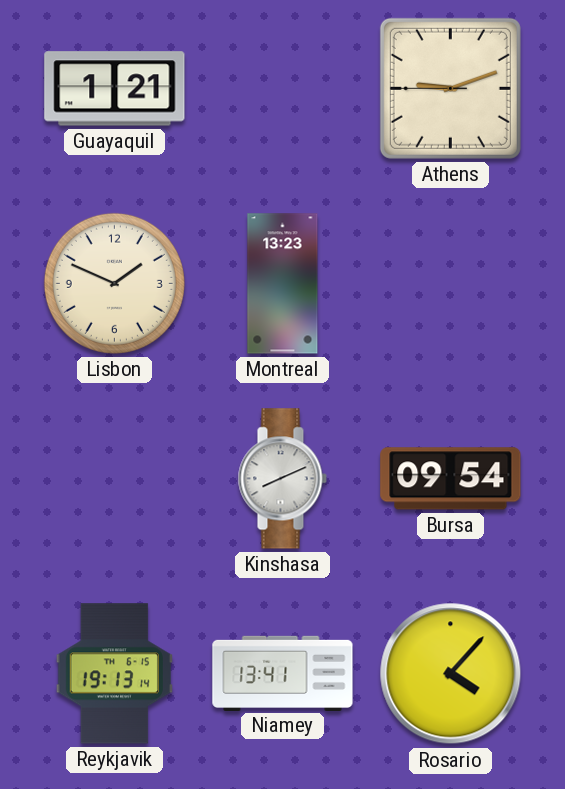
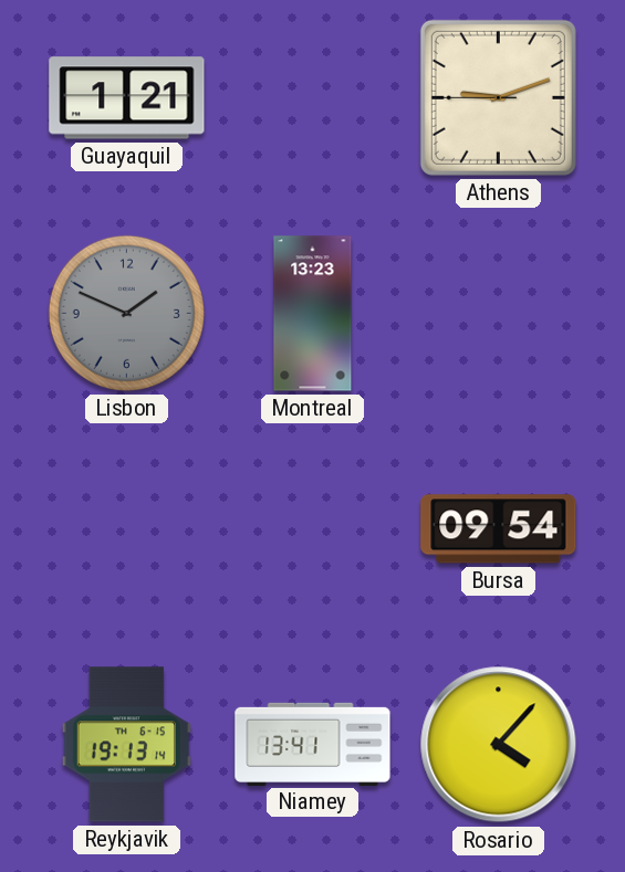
Lisbon dial: cream -> grey
Kinshasa: 8:11 -> none
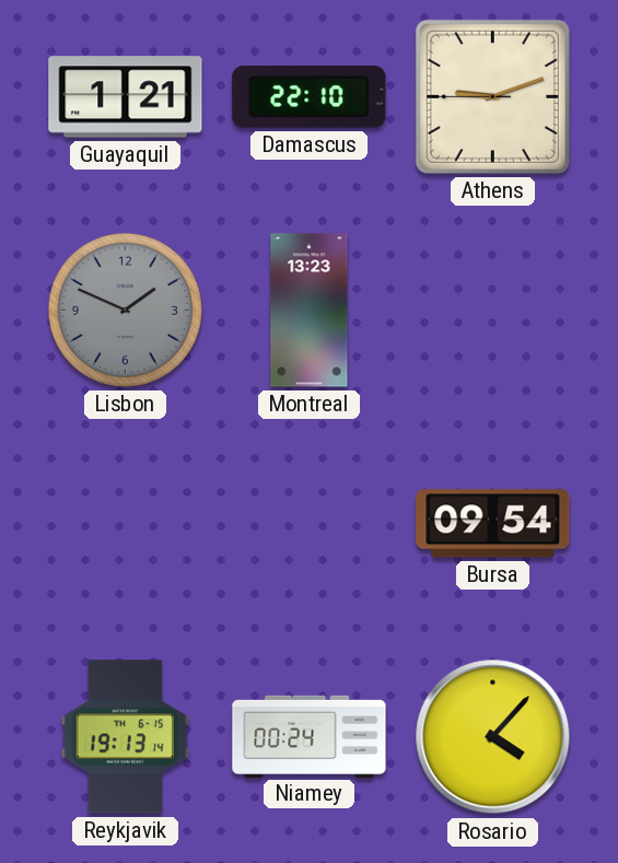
Damascus: none -> 22:10
Niamey: 13:41 -> 00:24
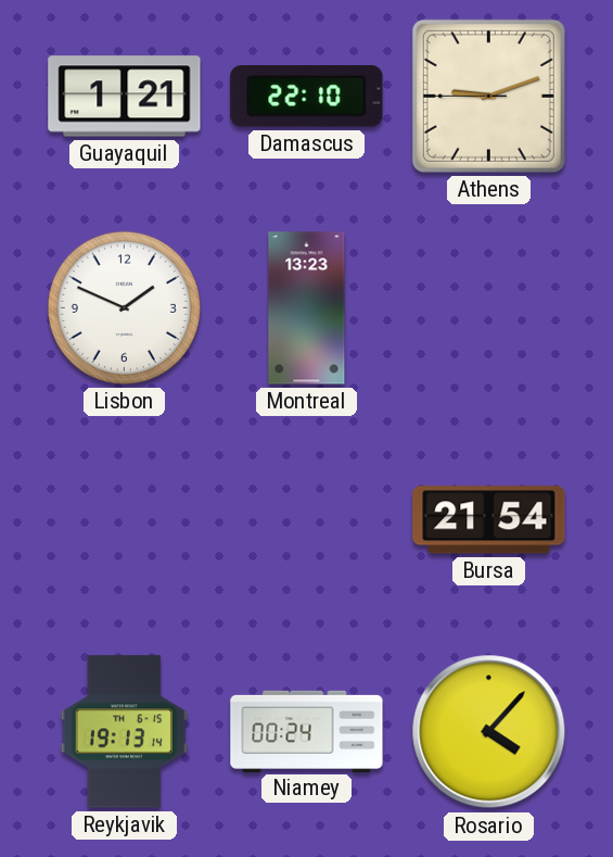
Lisbon dial: grey -> white
Bursa: 09:54 -> 21:54
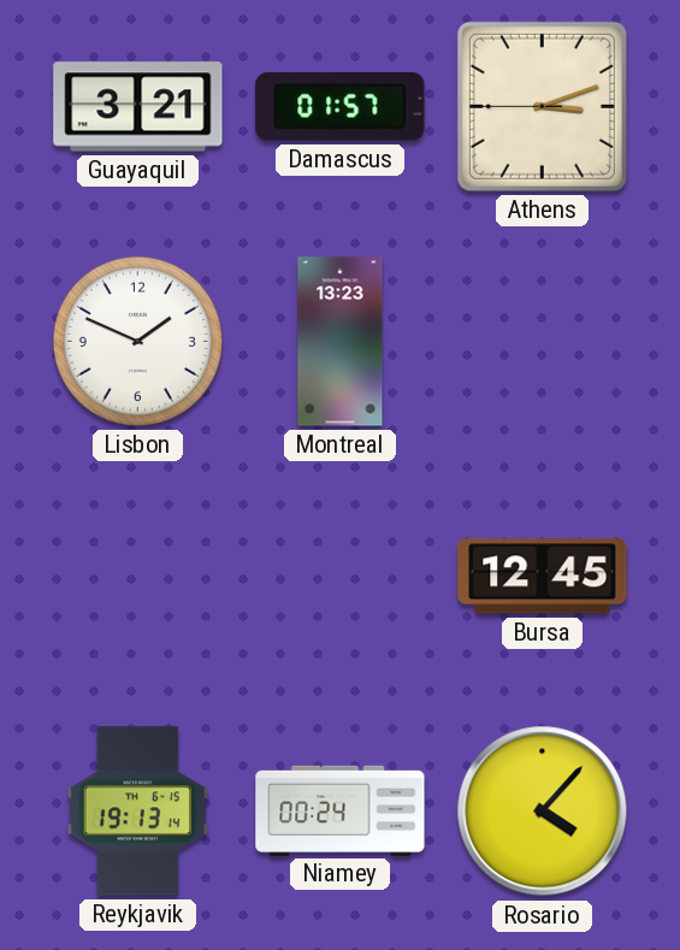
Guayaquil: 1:21 -> 3:21
Damascus: 22:10 -> 01:57
Athens: 9:11 -> 3:11
Bursa: 21:54 -> 12:45
